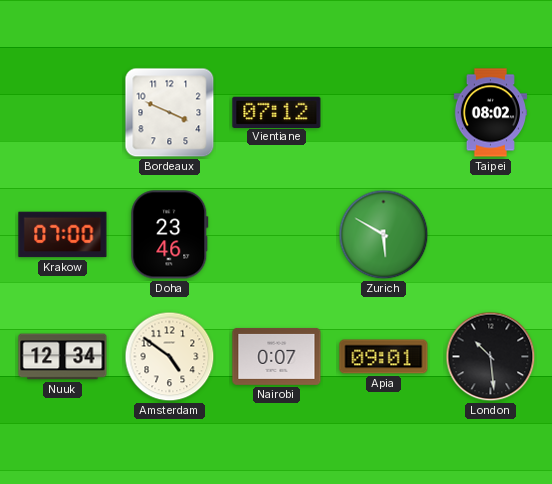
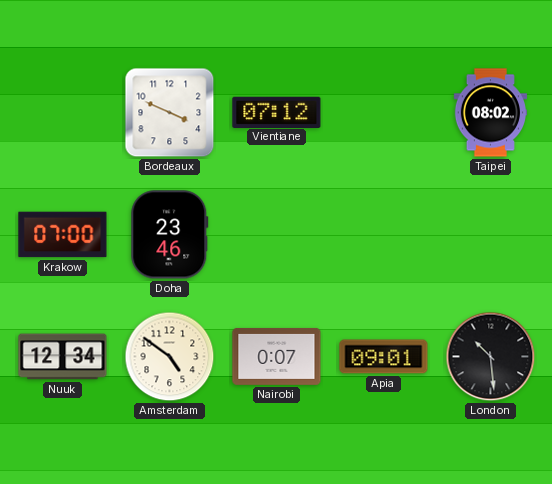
Zurich: 5:50 -> none
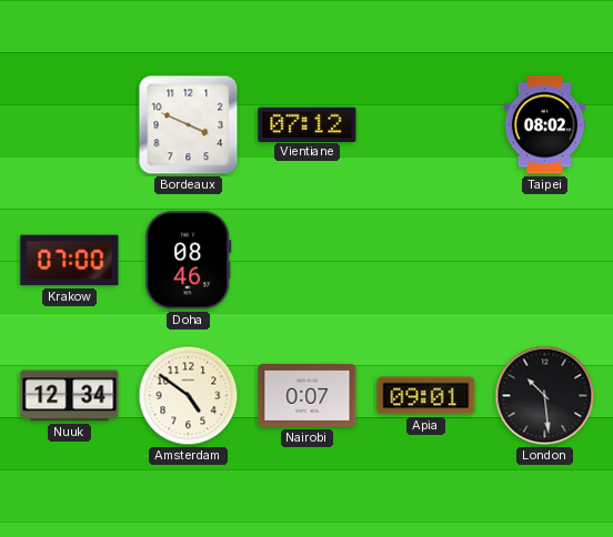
Doha: 23:46 -> 08:46
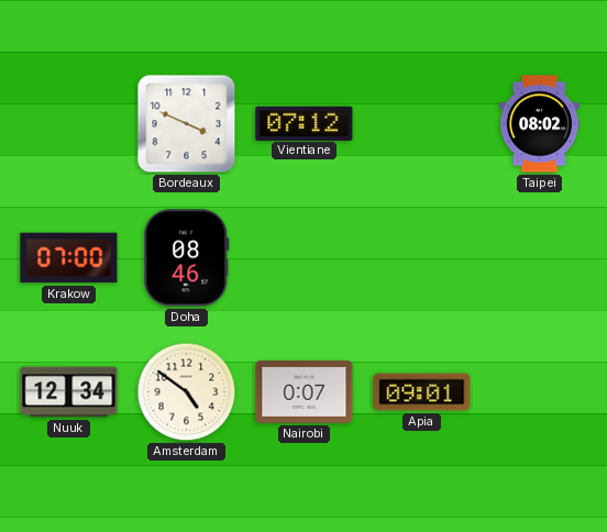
London: 10:29 -> none
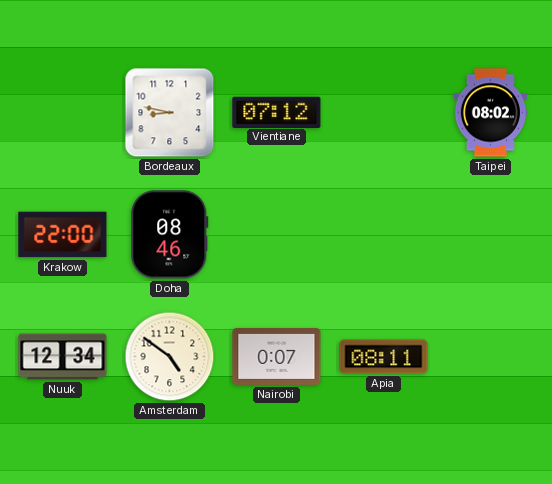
Bordeaux: 3:49 -> 8:47
Krakow: 07:00 -> 22:00
Apia: 09:01 -> 08:11
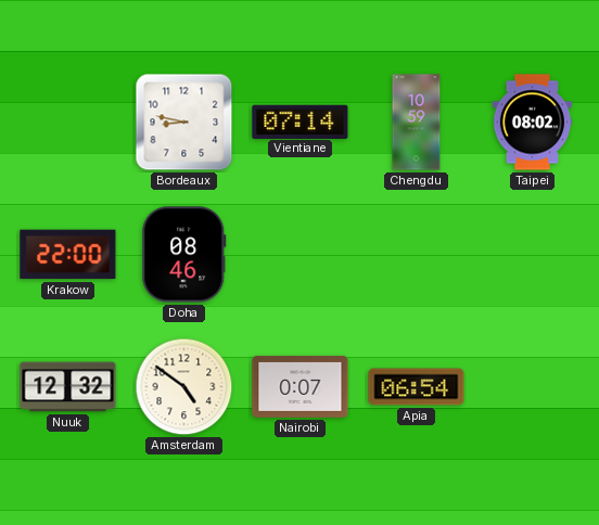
Vientiane: 07:12 -> 07:14
Chengdu: none -> 10:59
Nuuk: 12:34 -> 12:32
Apia: 08:11 -> 06:54
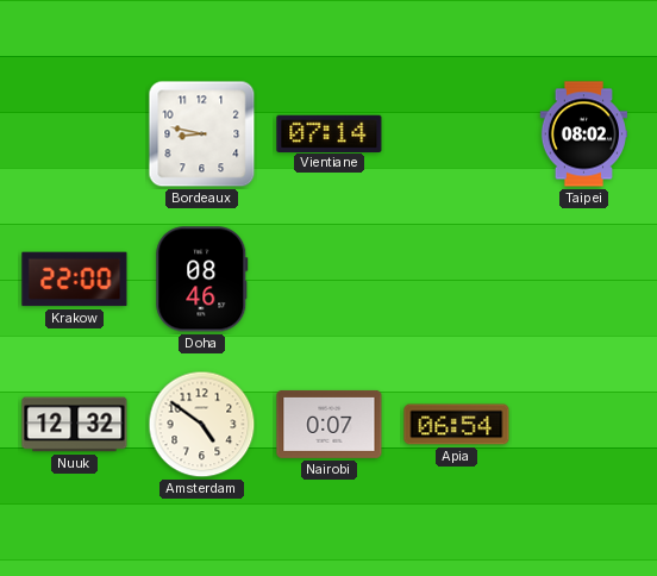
Chengdu: 10:59 -> none
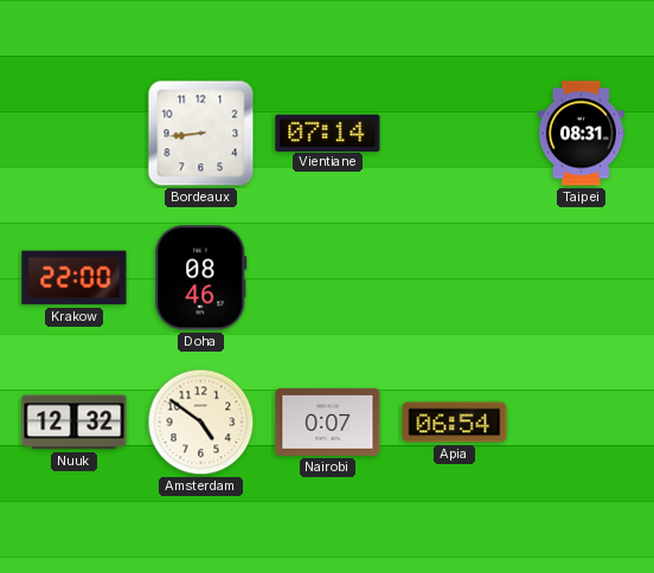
Bordeaux: 8:47 -> 8:44
Taipei: 08:02 -> 08:31
